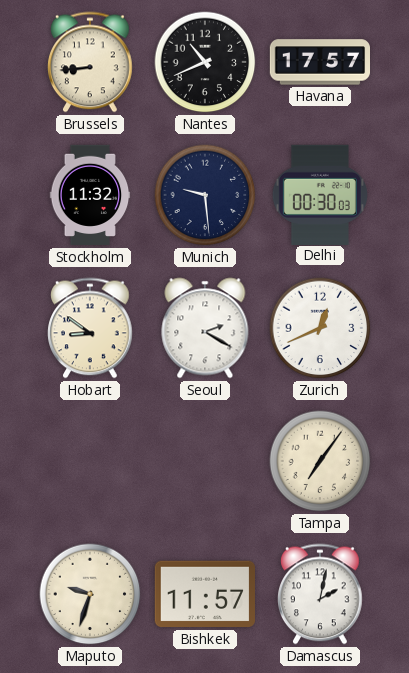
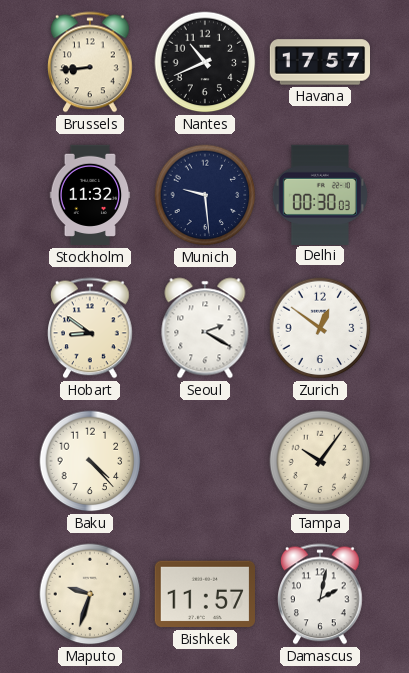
Zurich: 12:41 -> 12:51
Baku: none -> 4:23
Tampa: 7:06 -> 10:06
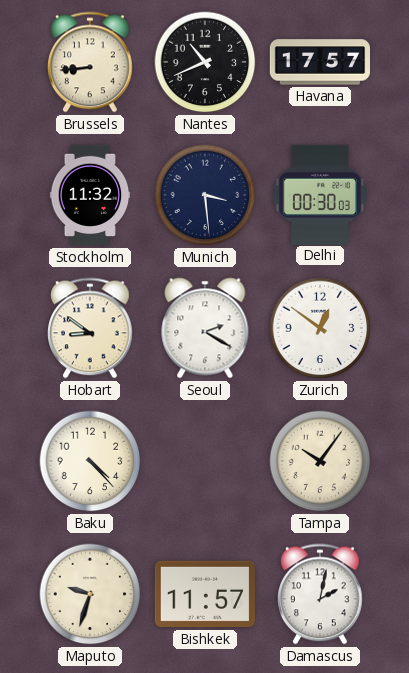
Munich: 9:29 -> 3:29
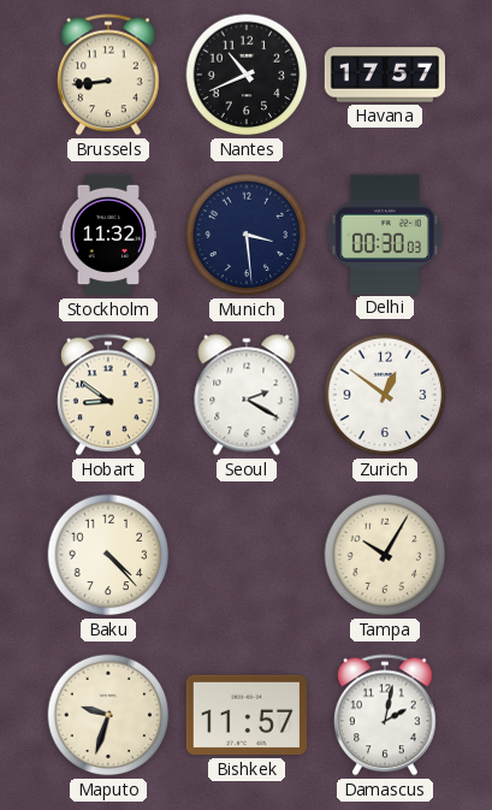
Tampa: 10:06 -> 10:05
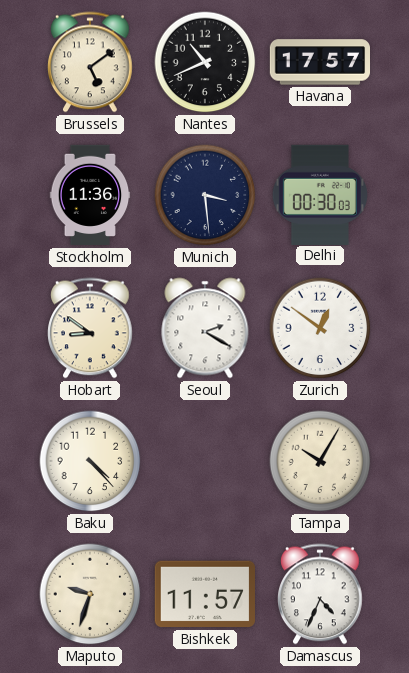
Brussels: 8:44 -> 5:09
Stockholm: 11:32 -> 11:36
Damascus: 2:02 -> 4:34
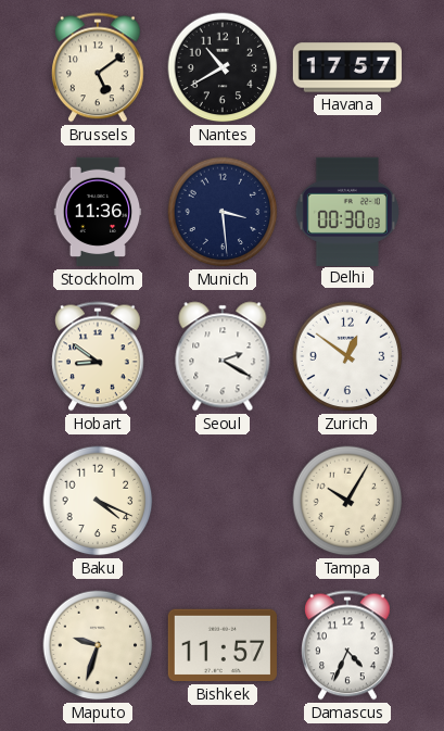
Nantes: 10:41 -> 10:40
Baku: 4:23 -> 4:19
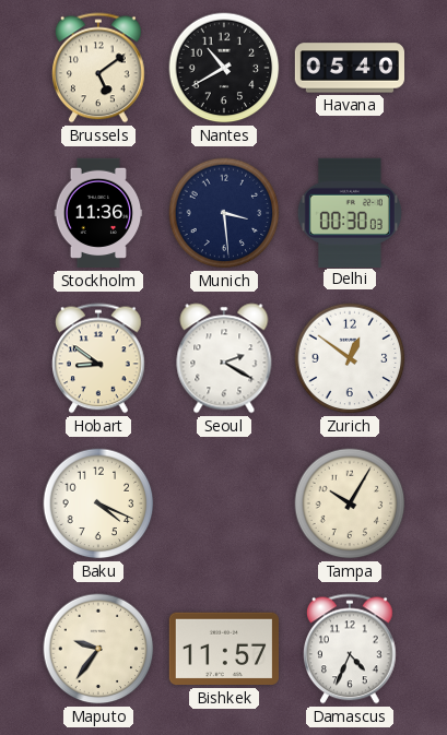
Havana: 17:57 -> 05:40
Maputo: 9:33 -> 9:36
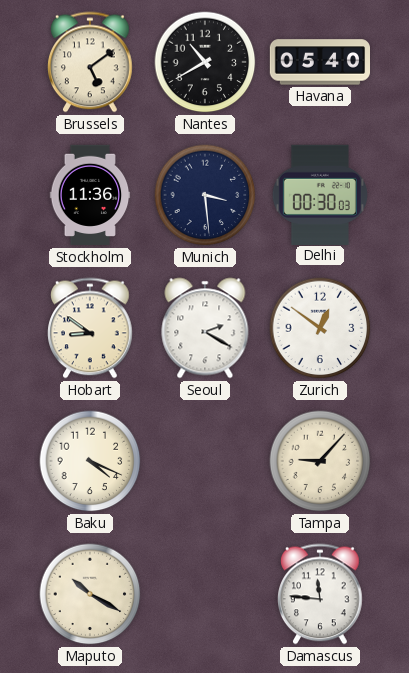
Tampa: 10:05 -> 9:07
Maputo: 9:36 -> 10:20
Bishkek: 11:57 -> none
Damascus: 4:34 -> 11:46
